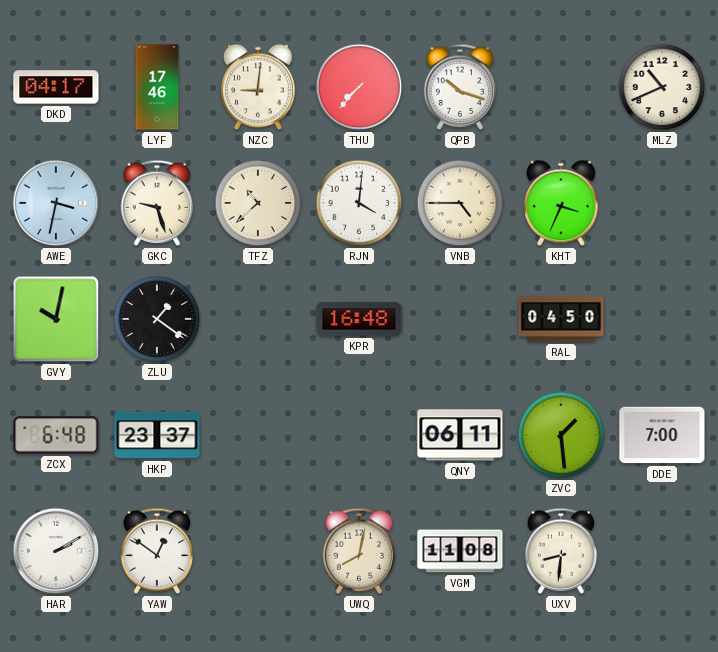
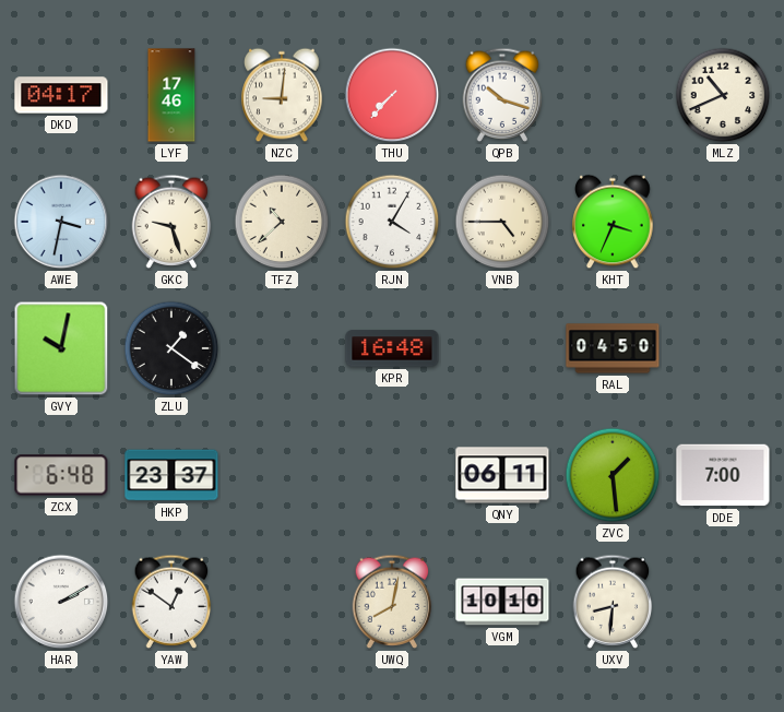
RJN: 4:01 -> 4:05
VGM: 11:08 -> 10:10
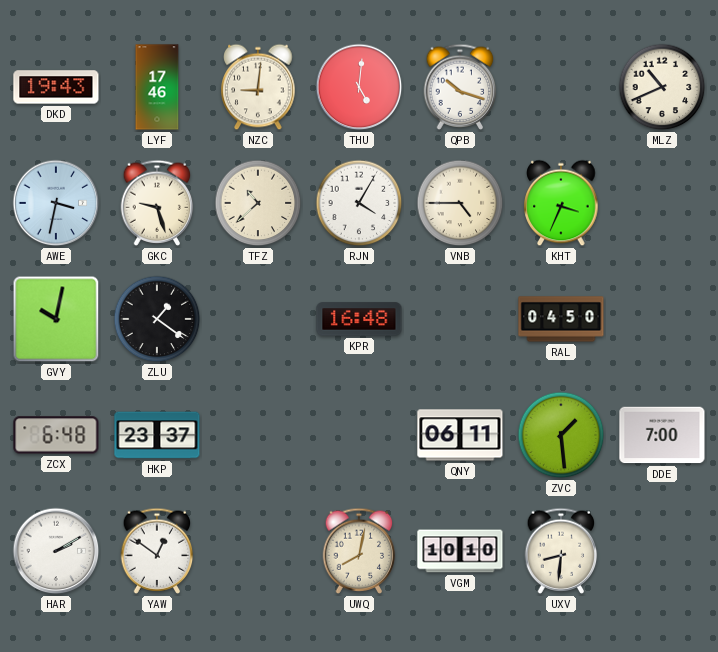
DKD: 04:17 -> 19:43
THU: 7:37 -> 5:01
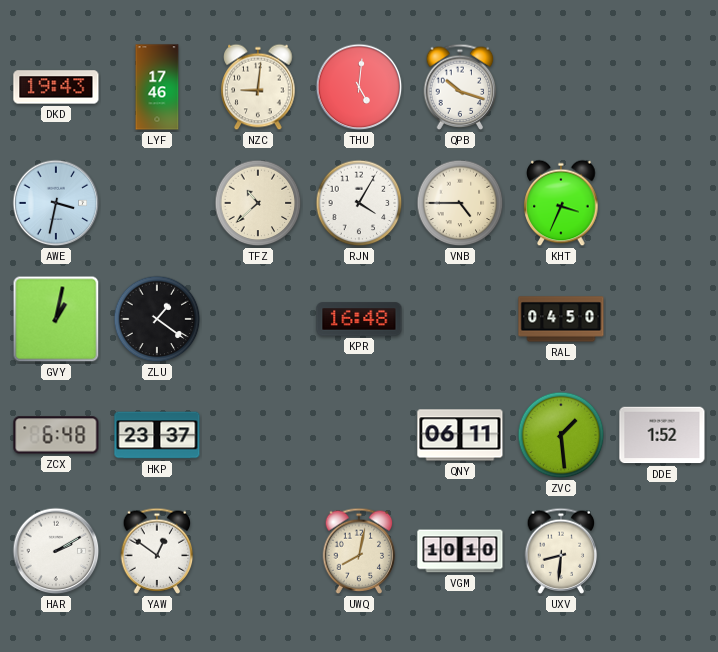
MLZ: 10:41 -> none
GKC: 9:27 -> none
GVY: 10:02 -> 1:02
DDE: 7:00 -> 1:52
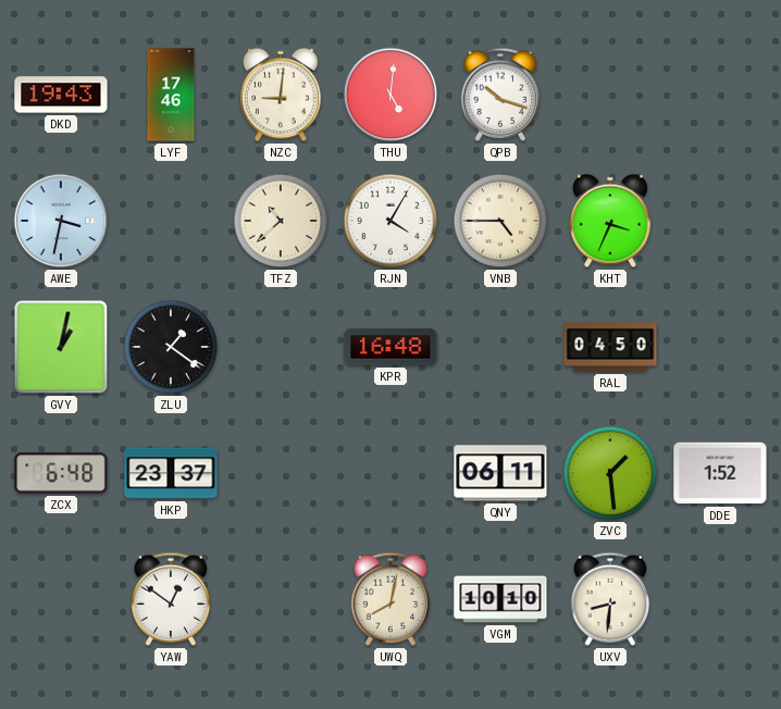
HAR: 2:10 -> none
